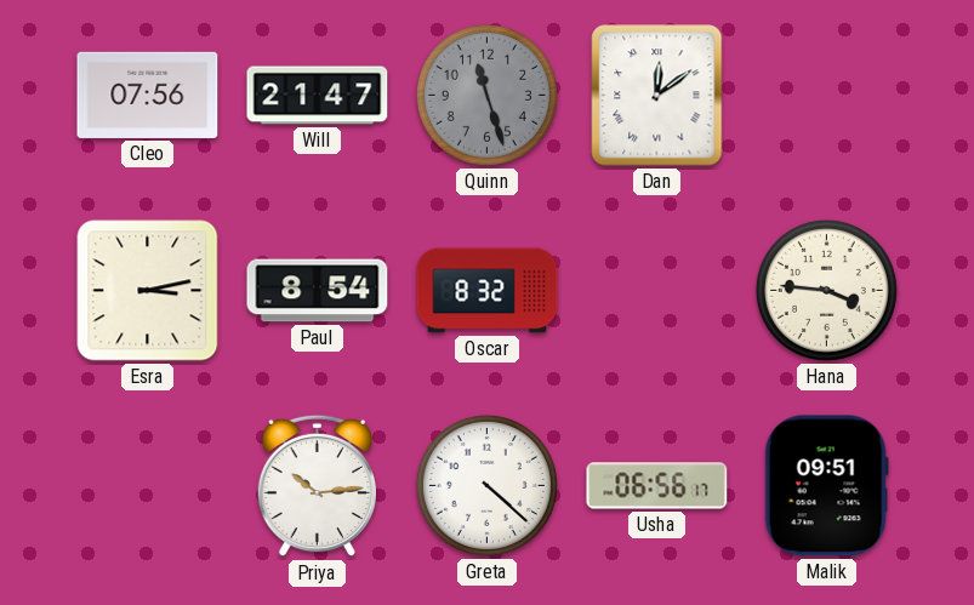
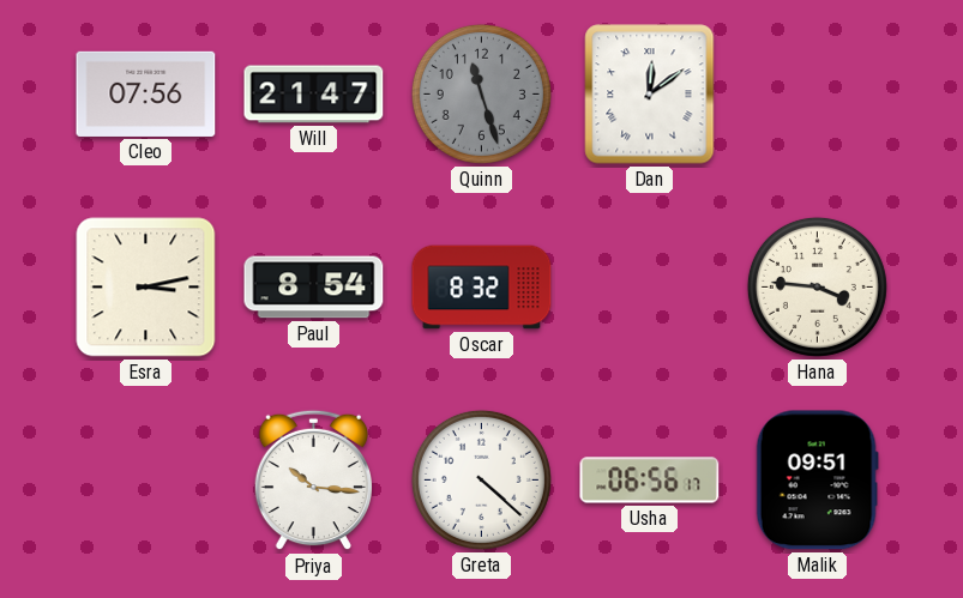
Priya: 10:14 -> 10:16
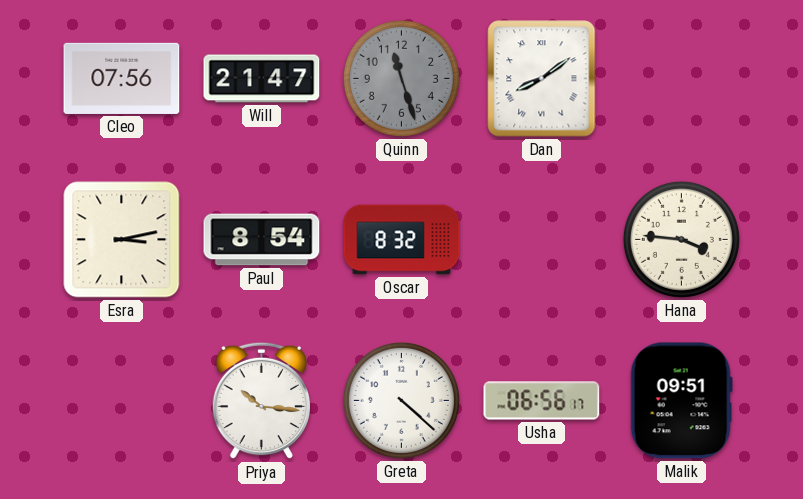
Dan: 12:09 -> 8:09
